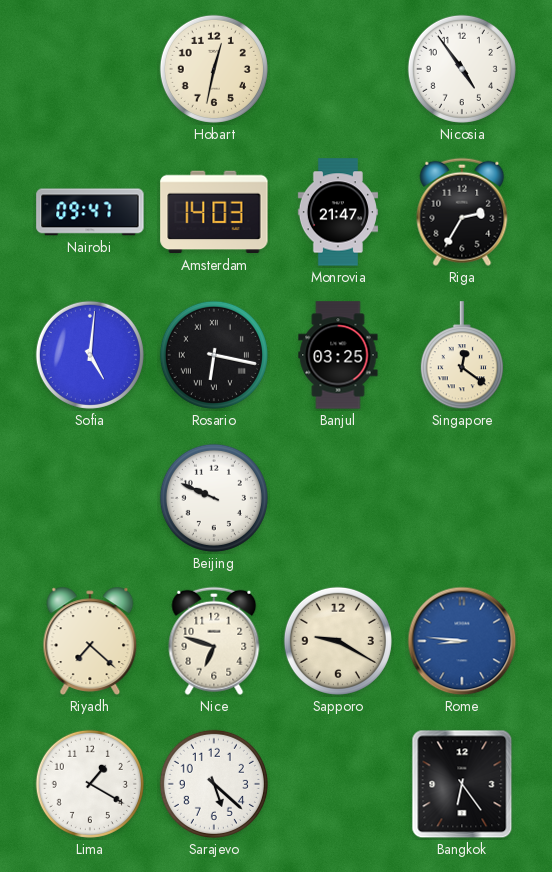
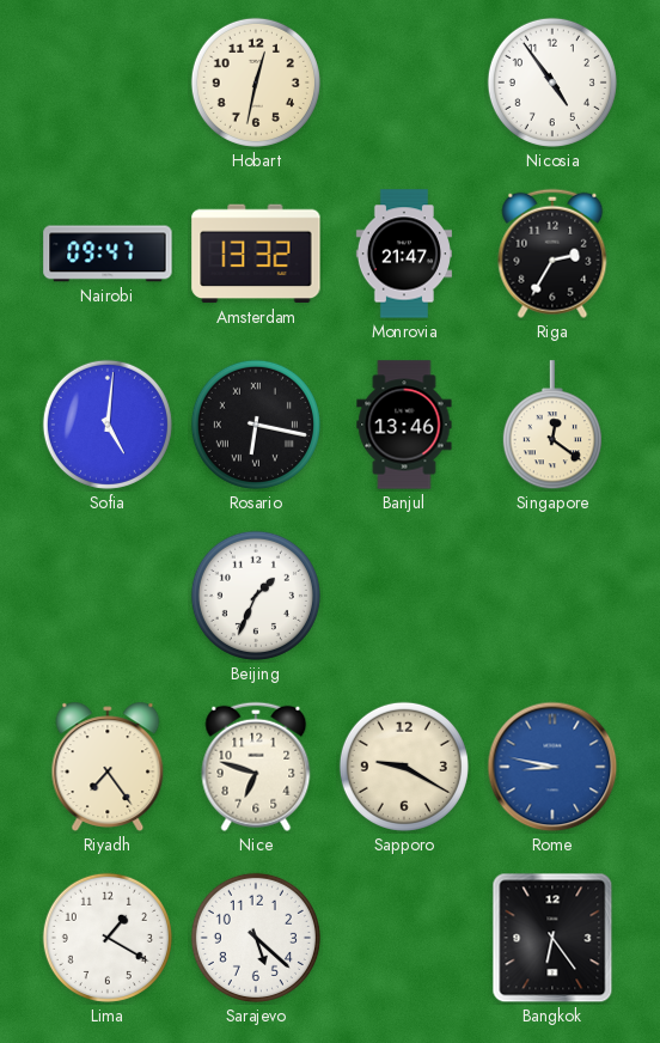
Amsterdam: 14:03 -> 13:32
Banjul: 03:25 -> 13:46
Beijing: 9:49 -> 1:34
Riyadh: 7:22 -> 7:24
Rome: 8:46 -> 8:47
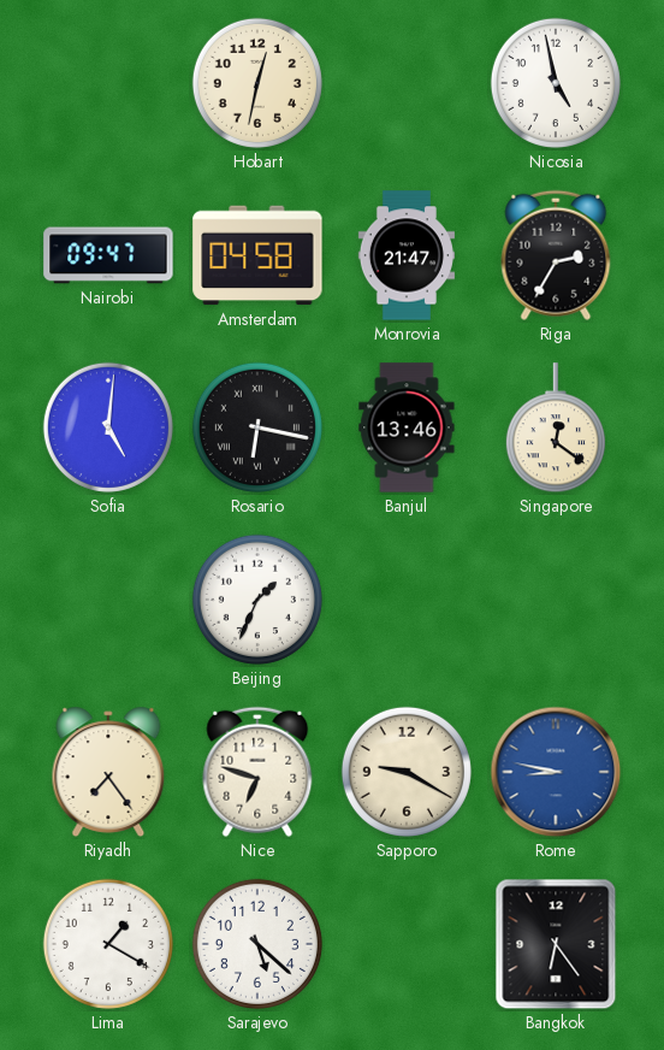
Nicosia: 4:54 -> 4:58
Amsterdam: 13:32 -> 04:58
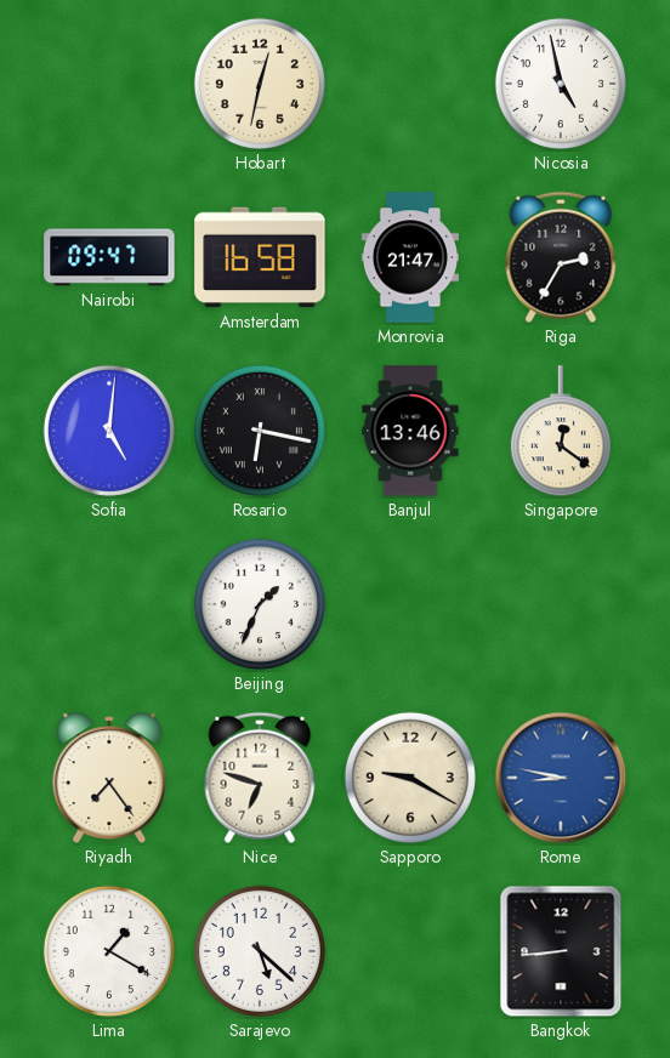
Amsterdam: 04:58 -> 16:58
Bangkok: 6:24 -> 8:44
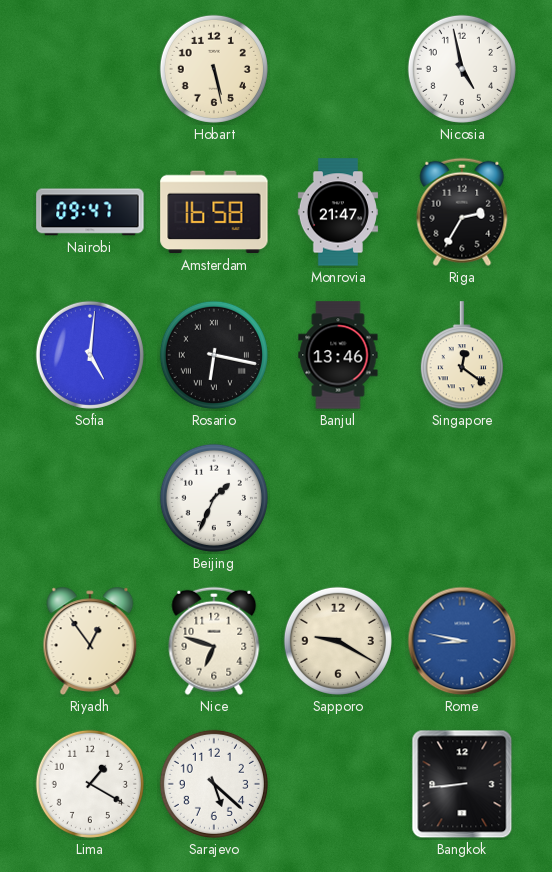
Hobart: 12:32 -> 5:28
Riyadh: 7:24 -> 12:54
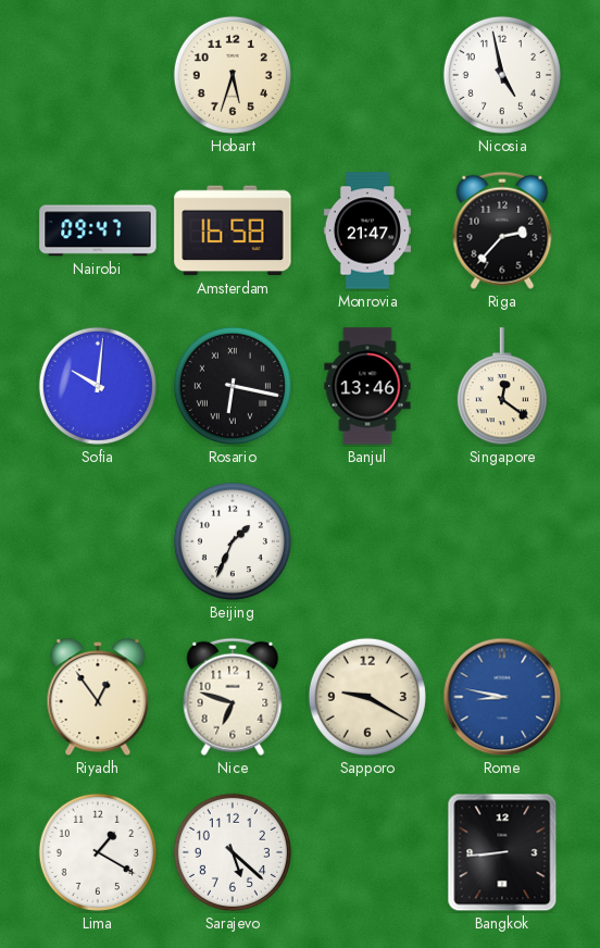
Hobart: 5:28 -> 5:33
Riga: 2:35 -> 2:37
Sofia: 5:01 -> 10:01
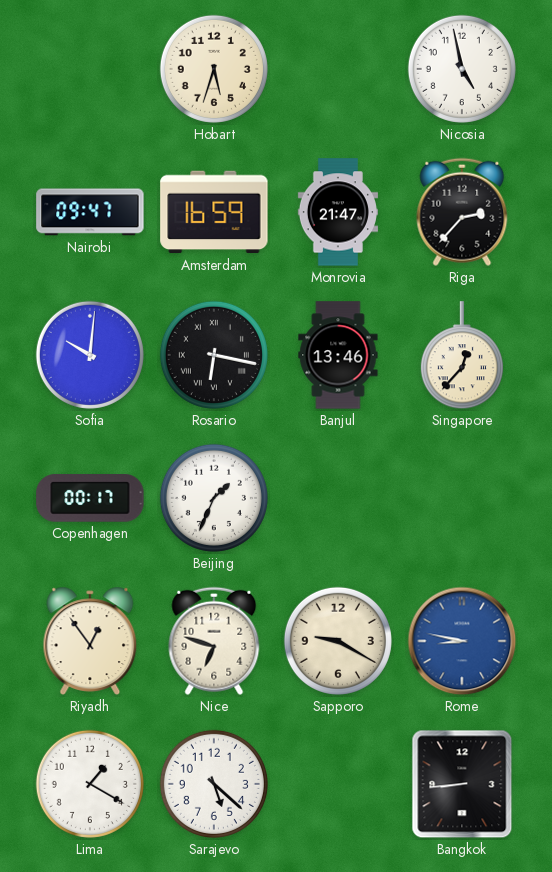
Amsterdam: 16:58 -> 16:59
Singapore: 12:21 -> 12:37
Copenhagen: none -> 00:17
